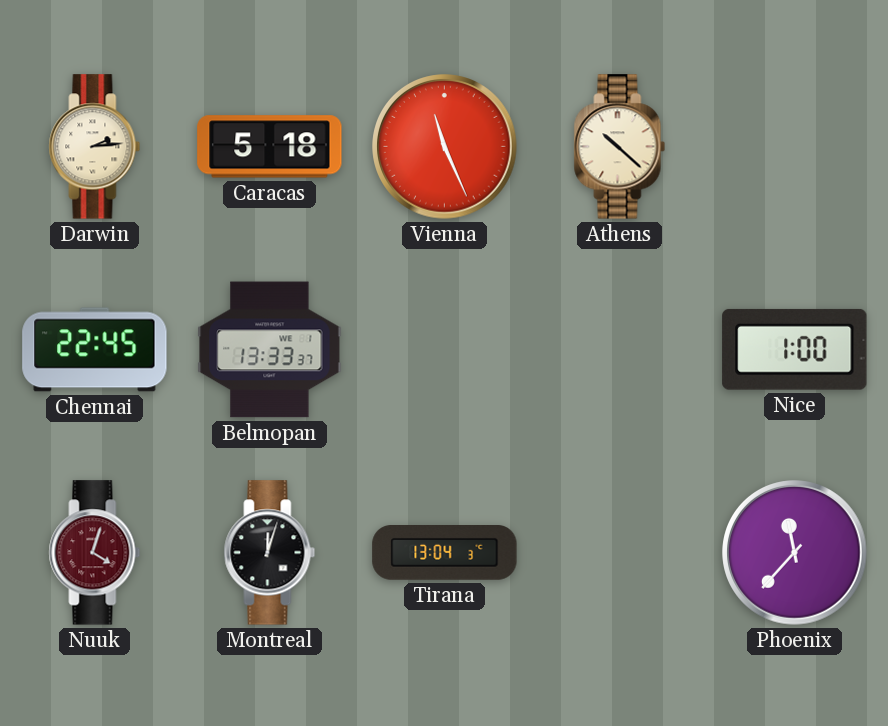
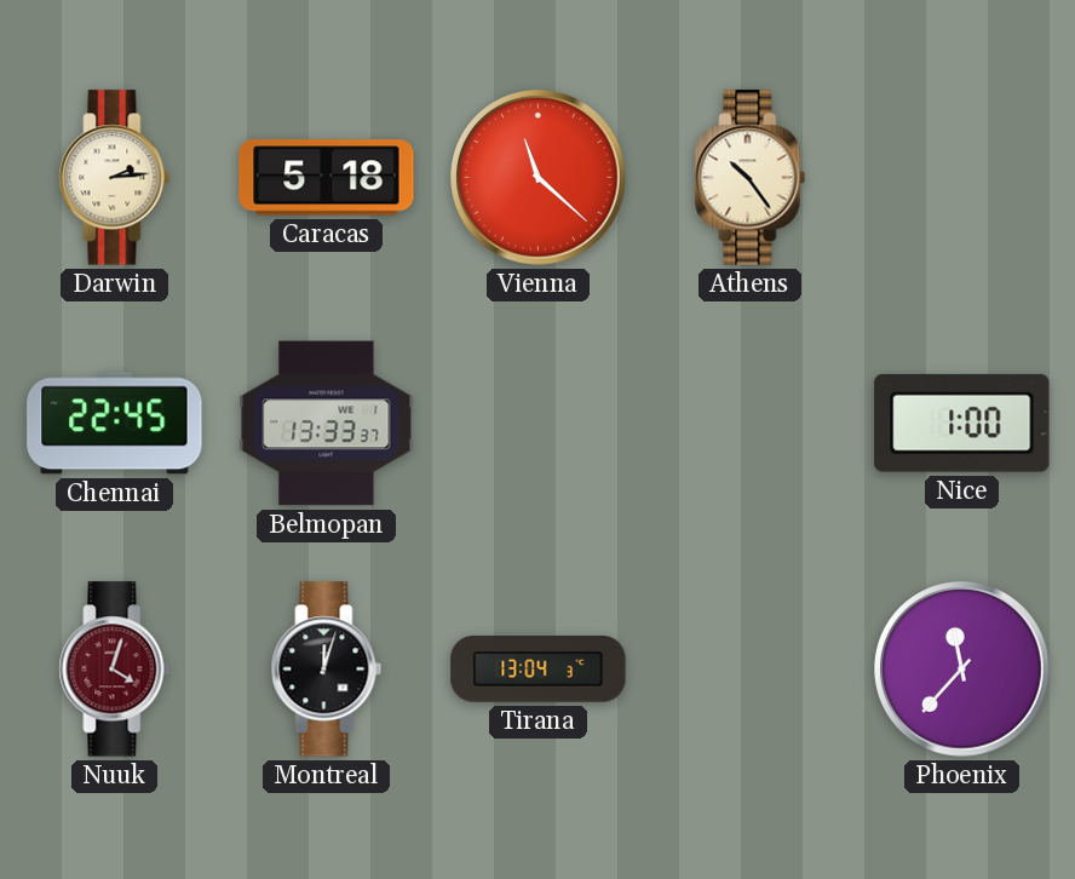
Vienna: 11:26 -> 11:22
Athens: 10:22 -> 10:24
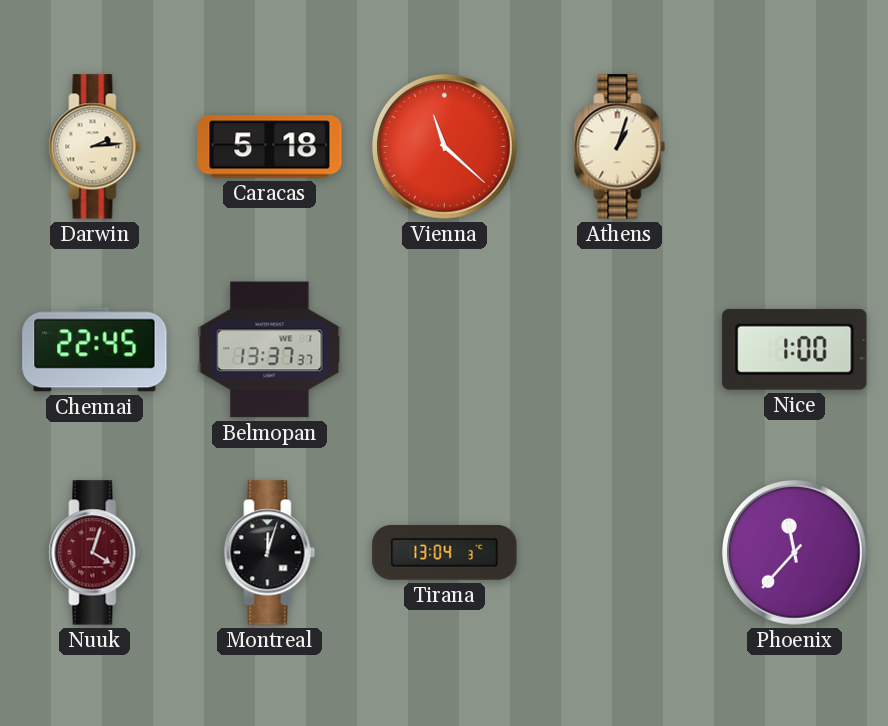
Athens: 10:24 -> 1:03
Belmopan: 13:33 -> 13:37
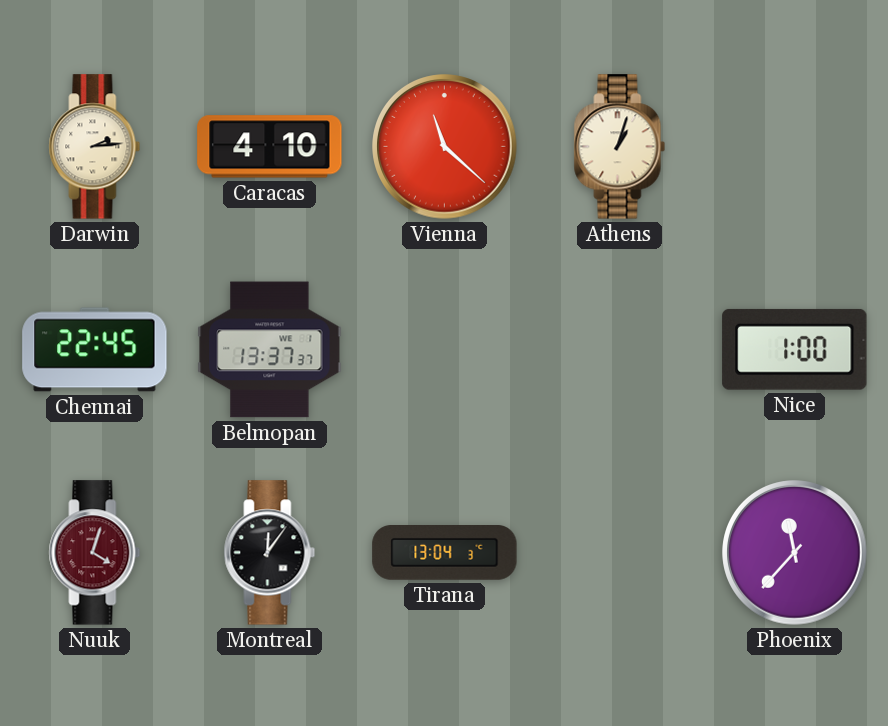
Caracas: 5:18 -> 4:10
Montreal: 12:03 -> 12:06
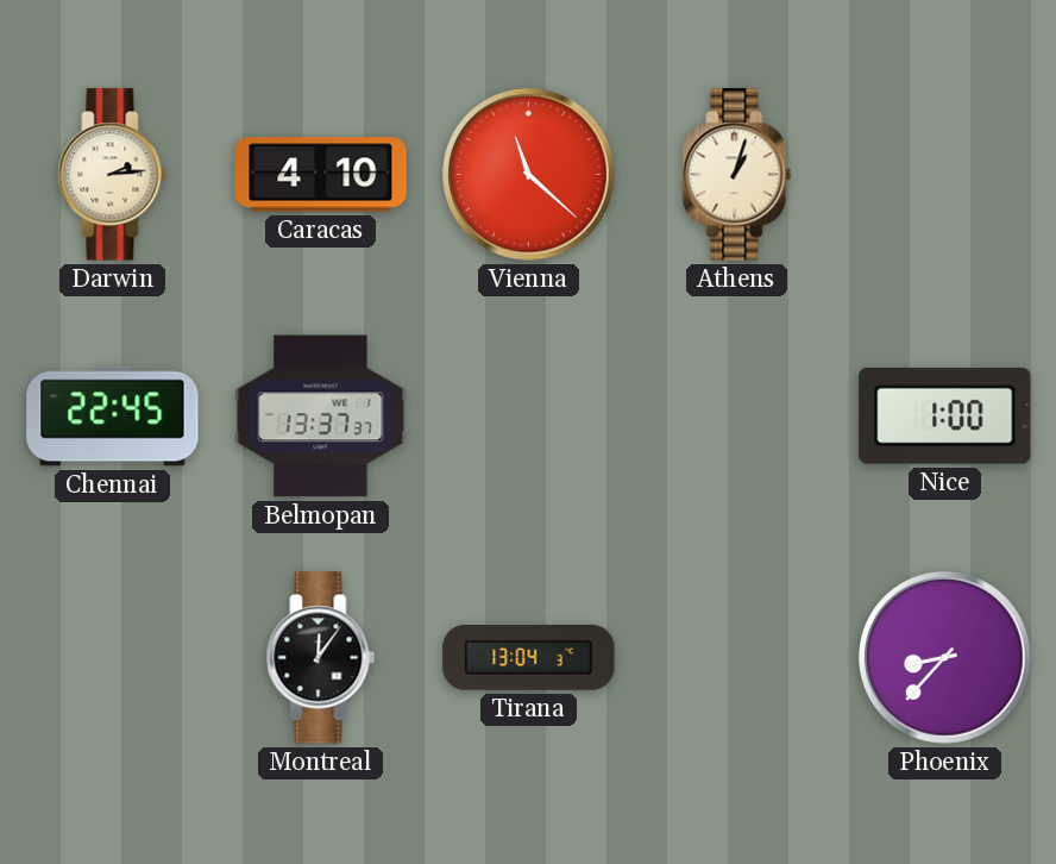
Nuuk: 4:03 -> none
Phoenix: 11:37 -> 8:37
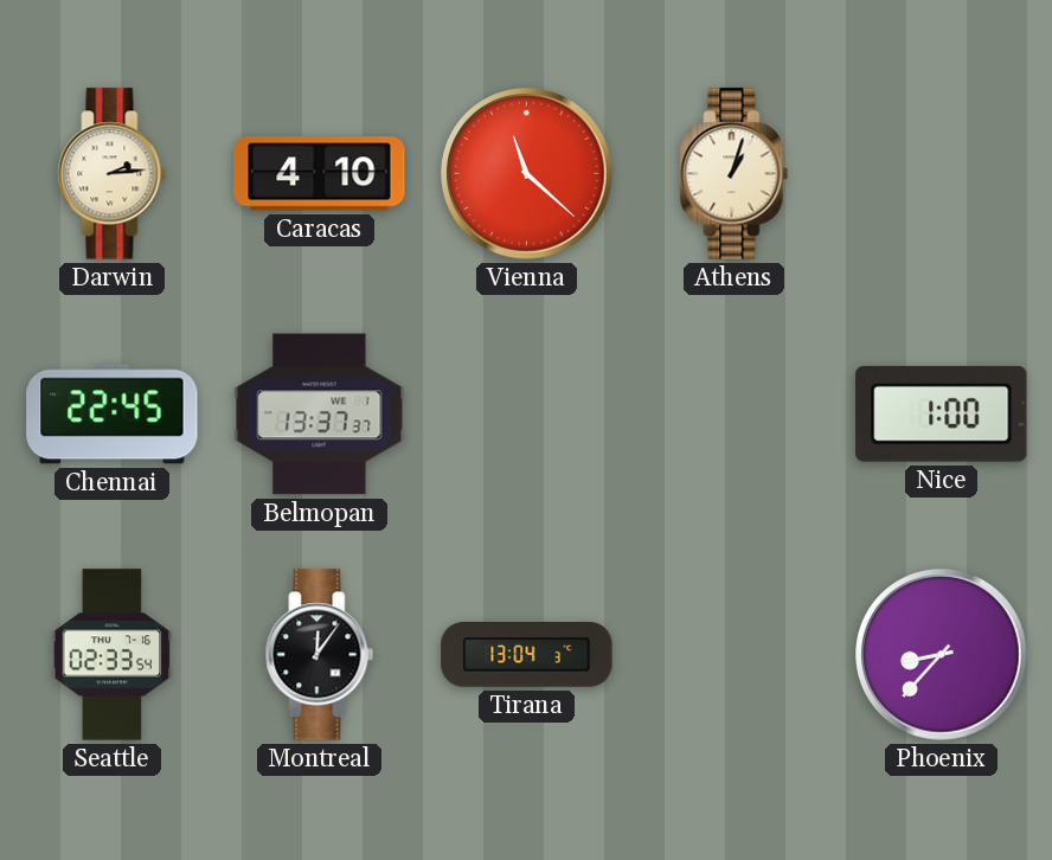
Seattle: none -> 02:33
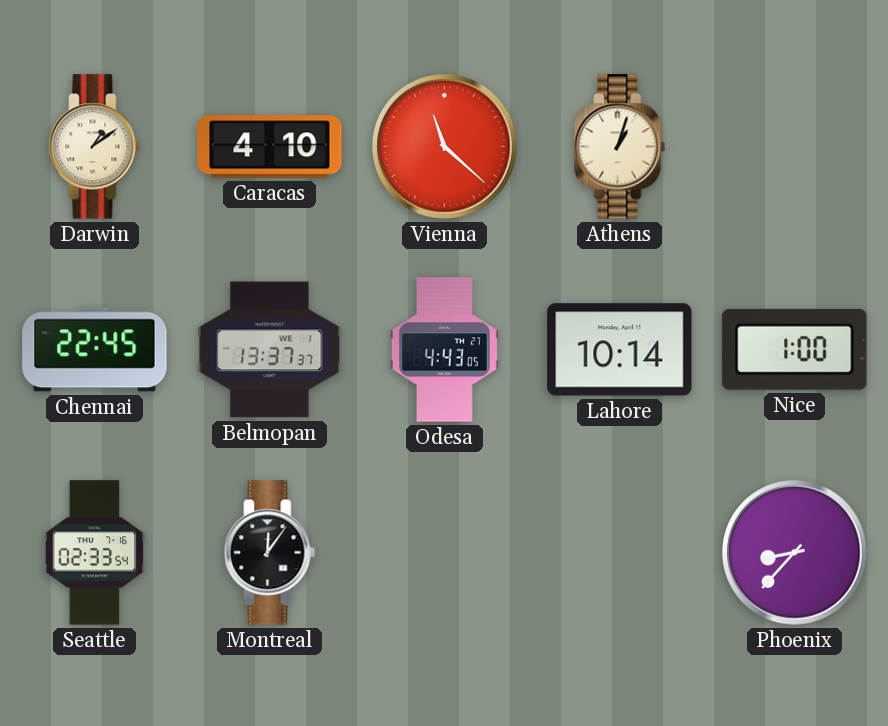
Darwin: 2:14 -> 1:09
Odesa: none -> 4:43
Lahore: none -> 10:14
Tirana: 13:04 -> none
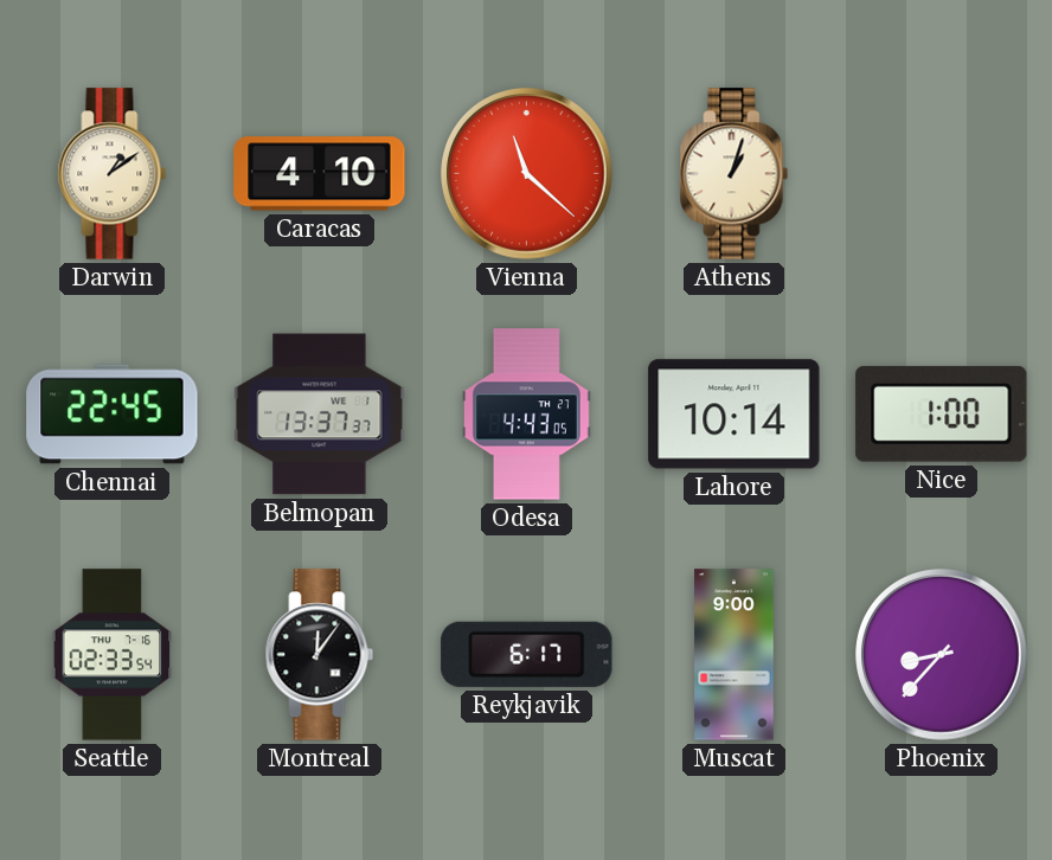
Reykjavik: none -> 6:17
Muscat: none -> 9:00
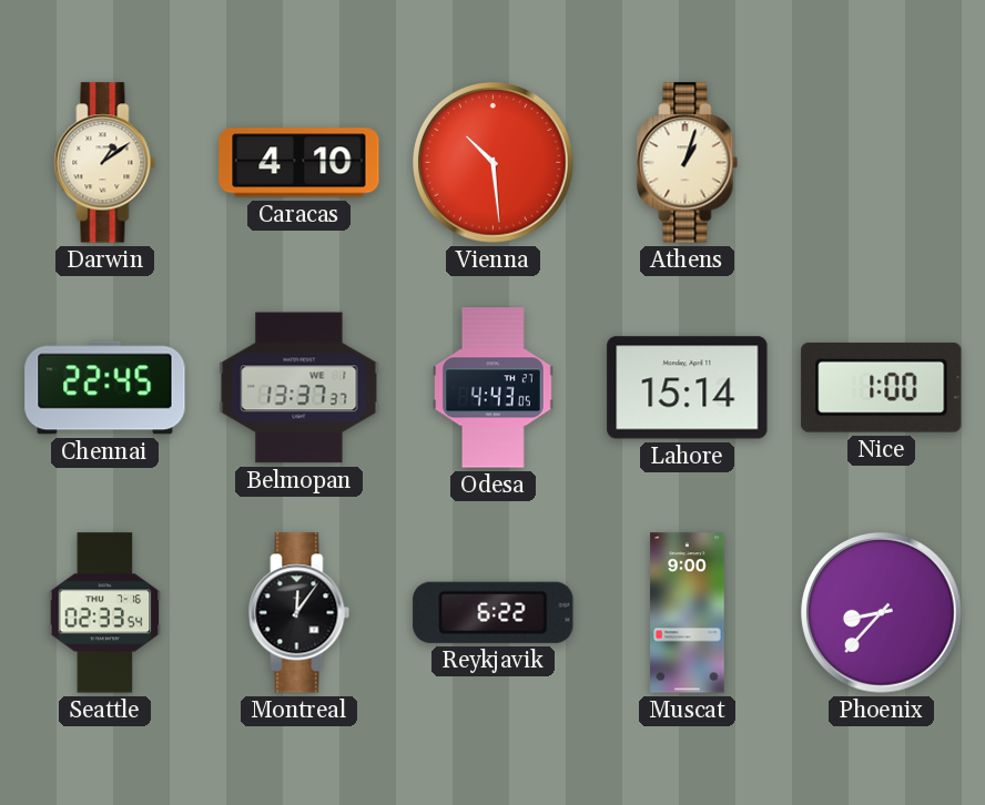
Vienna: 11:22 -> 10:29
Lahore: 10:14 -> 15:14
Reykjavik: 6:17 -> 6:22
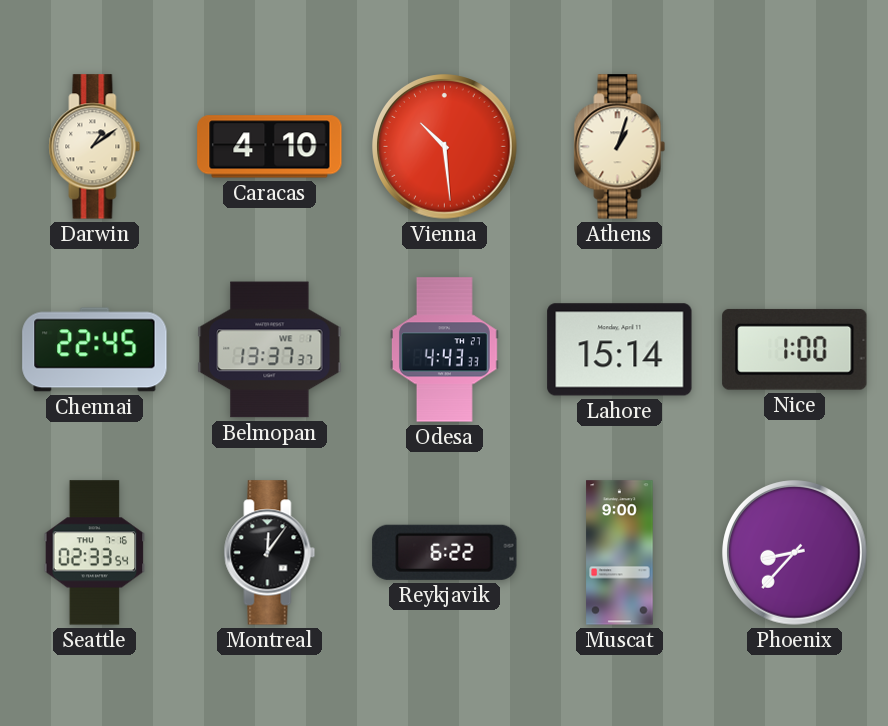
Odesa: 4:43:05 -> 4:43:33
